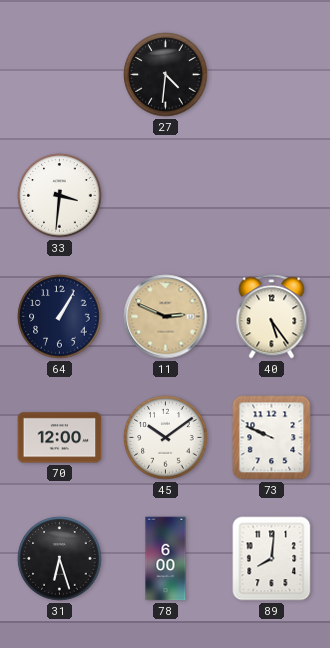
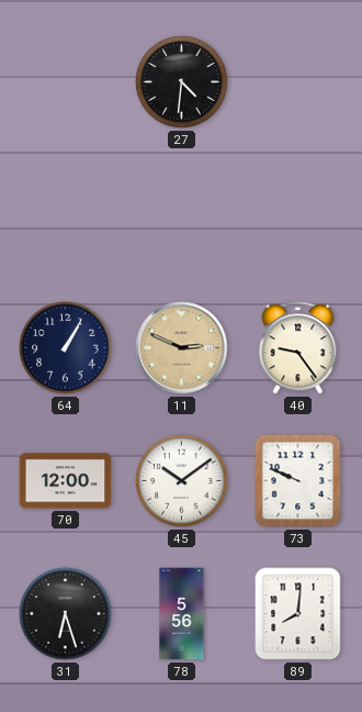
33: 3:31 -> none
40: 5:24 -> 9:24
78: 6:00 -> 5:56
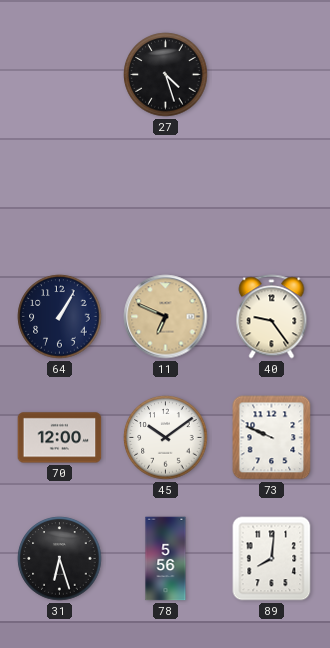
27: 4:31 -> 4:27
11: 2:49 -> 6:49
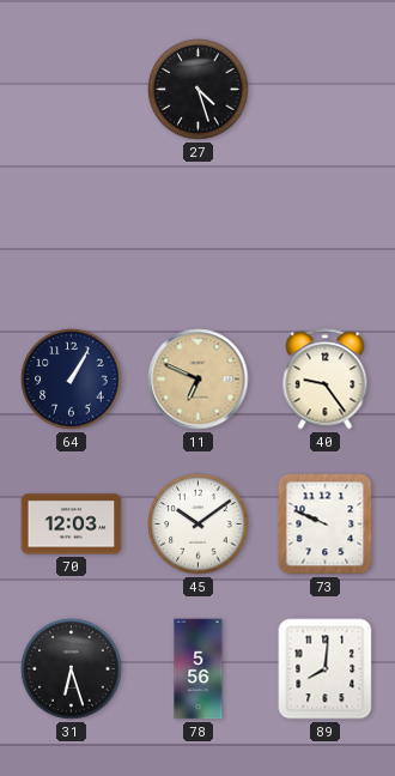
70: 12:00 -> 12:03
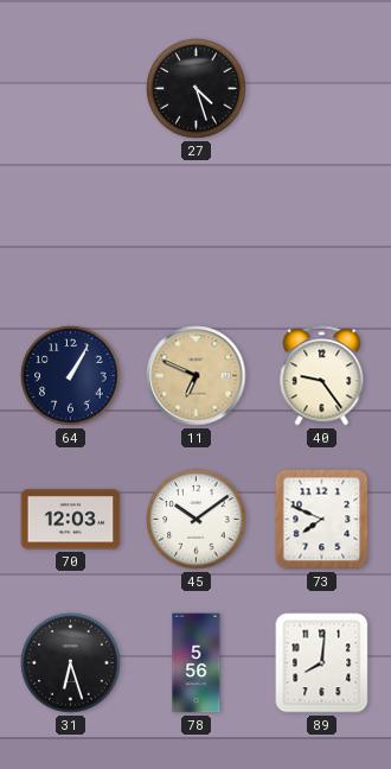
73: 9:49 -> 7:49
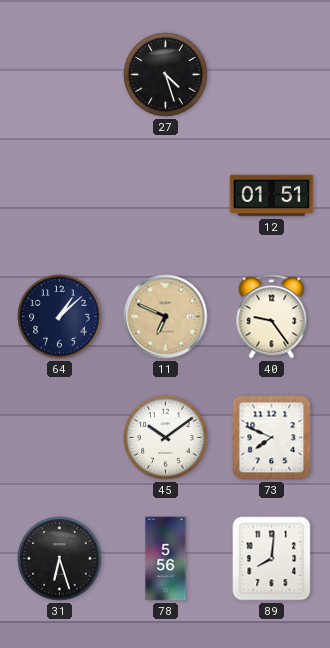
12: none -> 01:51
64: 1:05 -> 1:08
70: 12:03 -> none
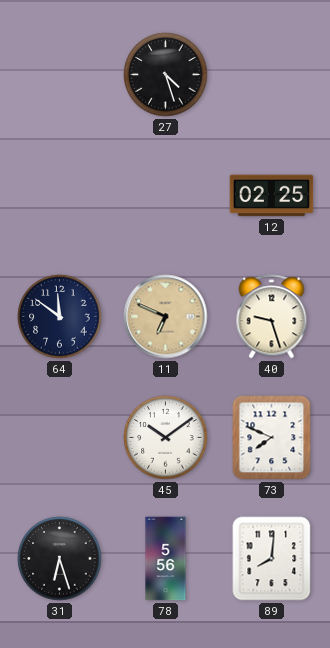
12: 01:51 -> 02:25
64: 1:08 -> 11:51
40: 9:24 -> 9:27
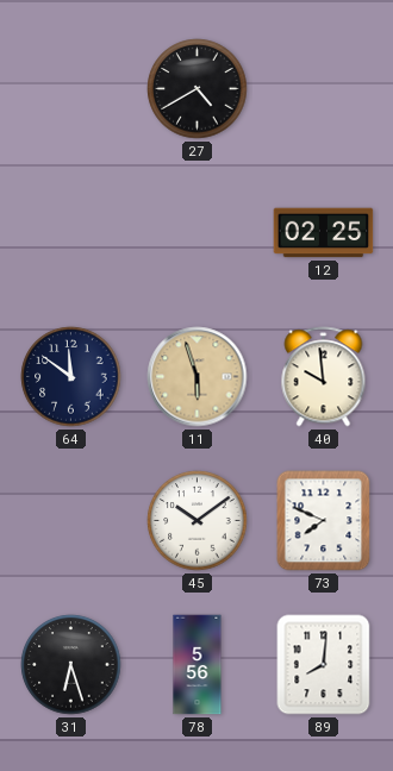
27: 4:27 -> 4:40
11: 6:49 -> 5:57
40: 9:27 -> 9:59
